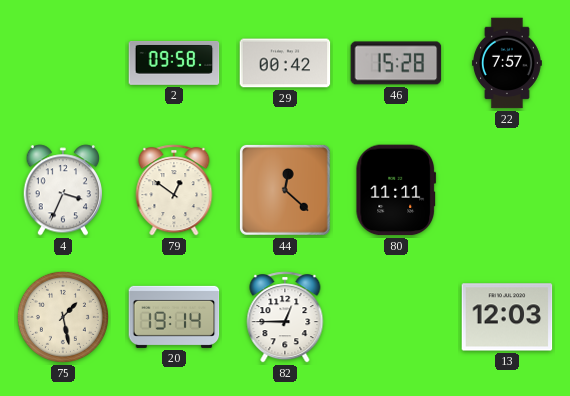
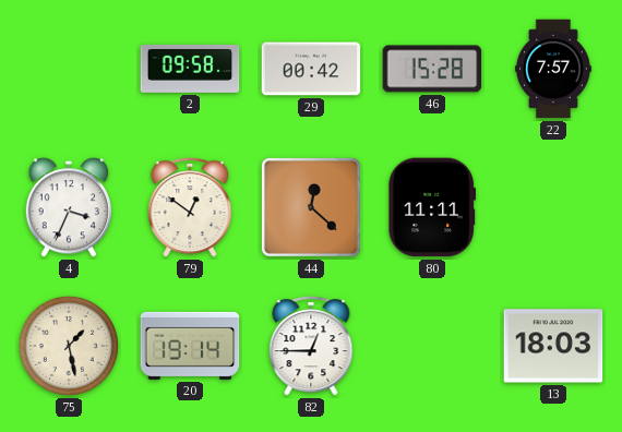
13: 12:03 -> 18:03
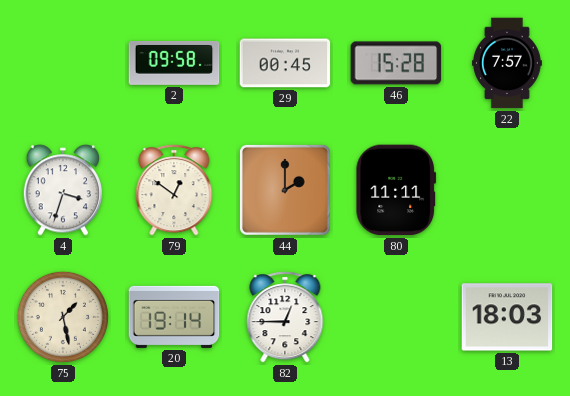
29: 00:42 -> 00:45
4: 3:34 -> 3:33
44: 12:22 -> 2:00
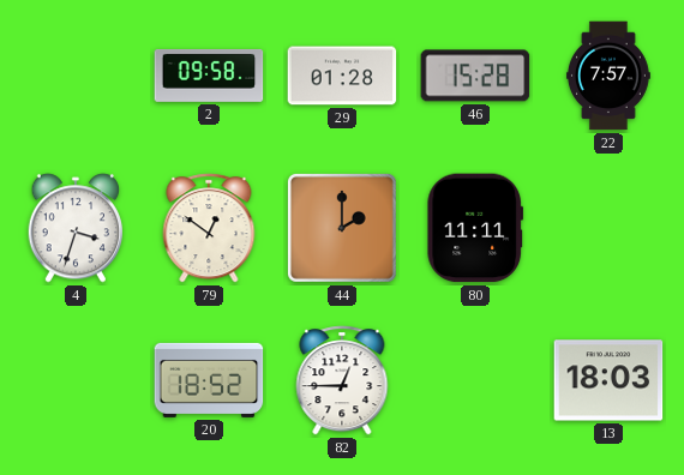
29: 00:45 -> 01:28
75: 1:28 -> none
20: 19:14 -> 18:52
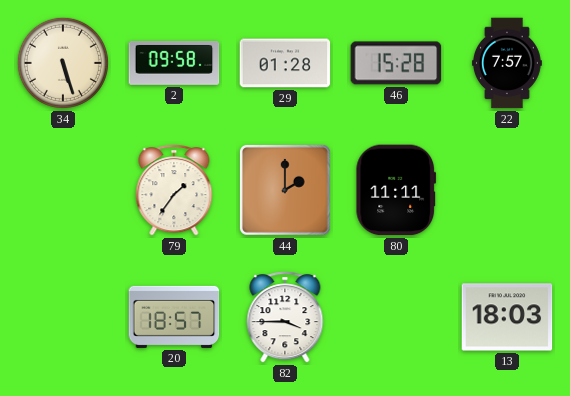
34: none -> 5:27
4: 3:33 -> none
79: 12:51 -> 1:36
20: 18:52 -> 18:57
82: 12:45 -> 3:45
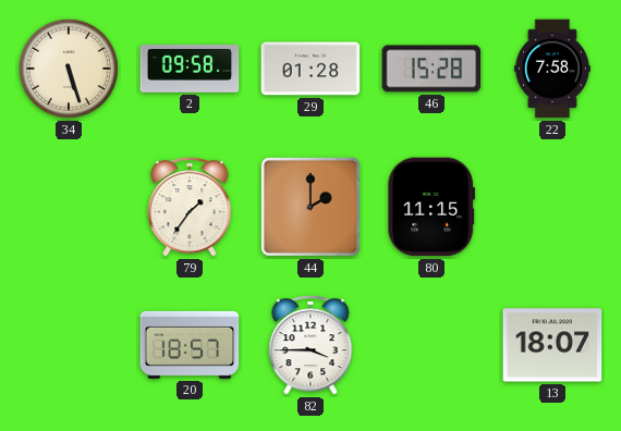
22: 7:57 -> 7:58
80: 11:11 -> 11:15
13: 18:03 -> 18:07
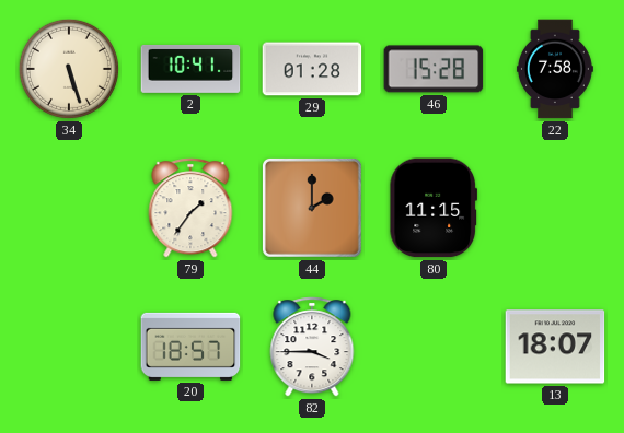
2: 09:58 -> 10:41
